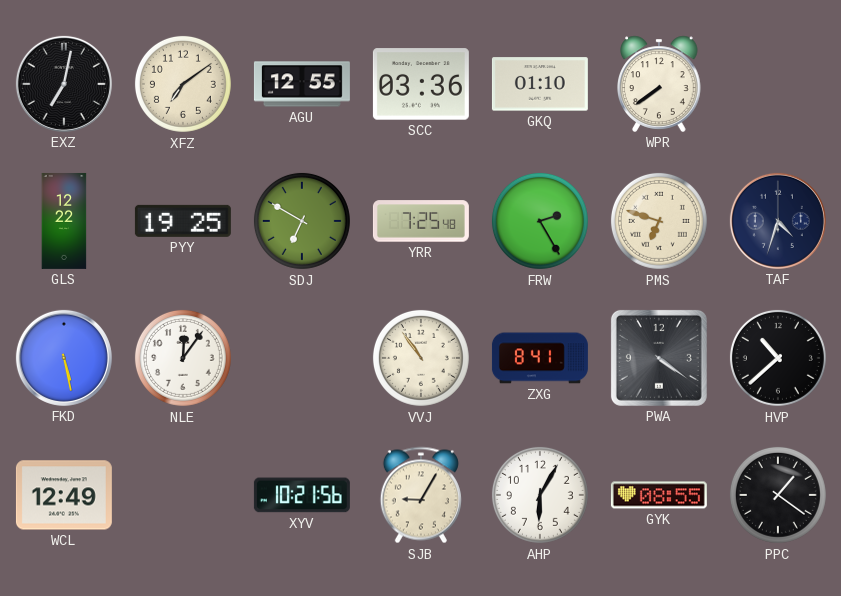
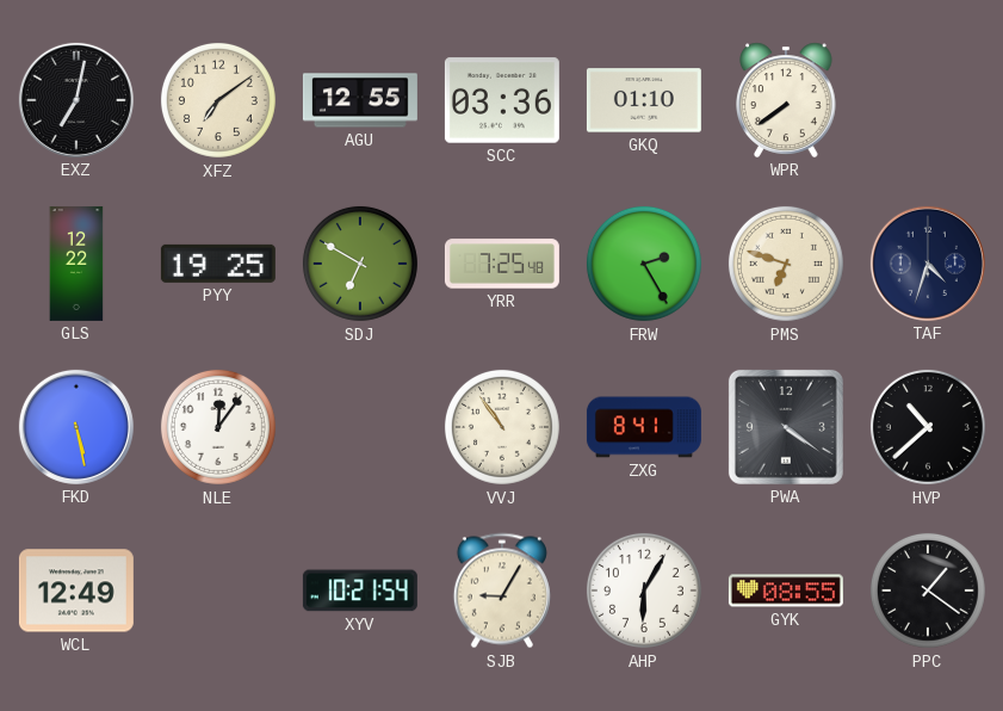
XYV: 10:21:56 -> 10:21:54
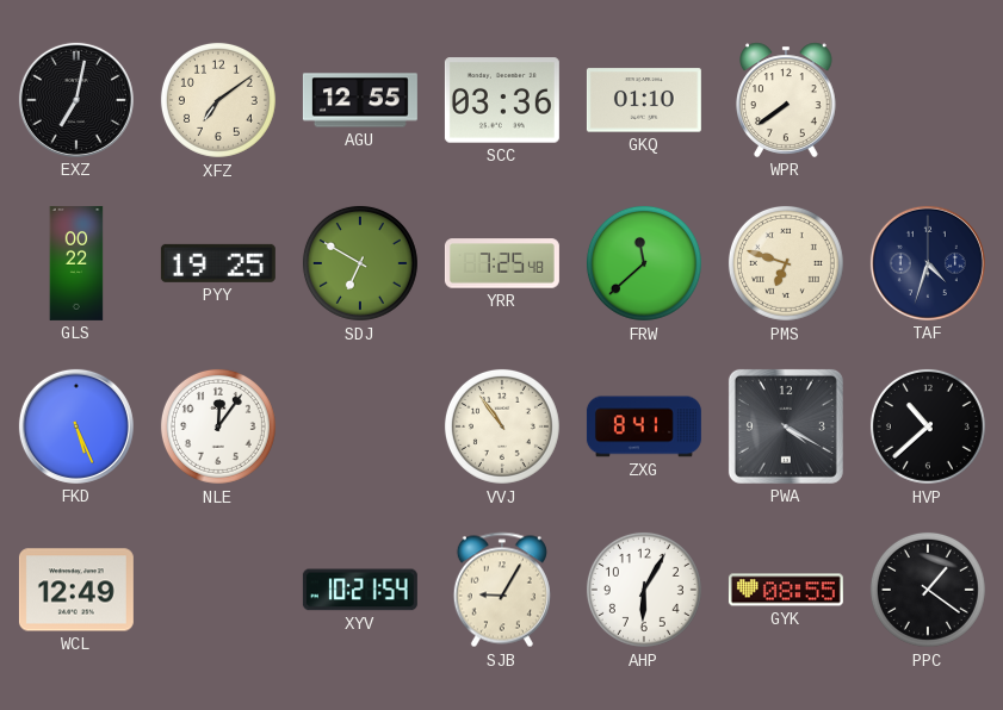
GLS: 12:22 -> 00:22
FRW: 2:25 -> 11:38
FKD: 5:28 -> 5:26
PWA: 4:21 -> 4:20
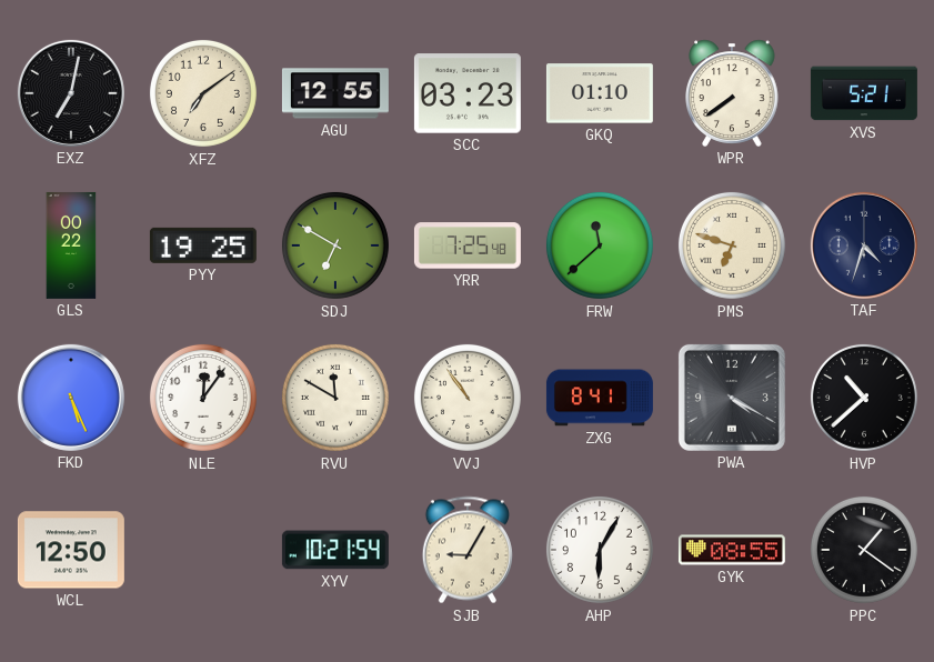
SCC: 03:36 -> 03:23
XVS: none -> 5:21
RVU: none -> 11:50
WCL: 12:49 -> 12:50
